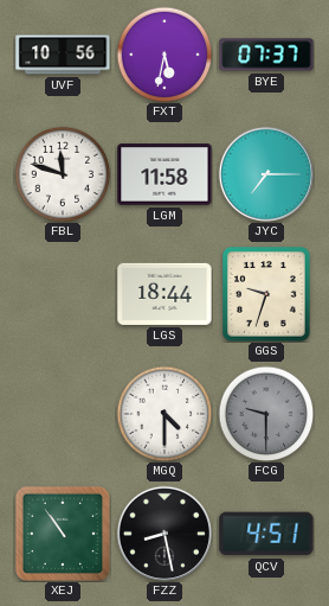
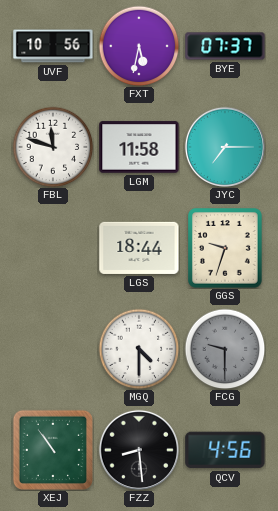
FZZ: 8:28 -> 8:29
QCV: 4:51 -> 4:56
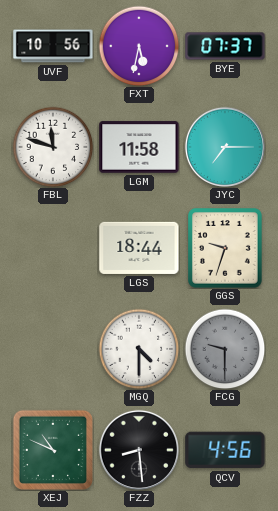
XEJ: 10:54 -> 10:49
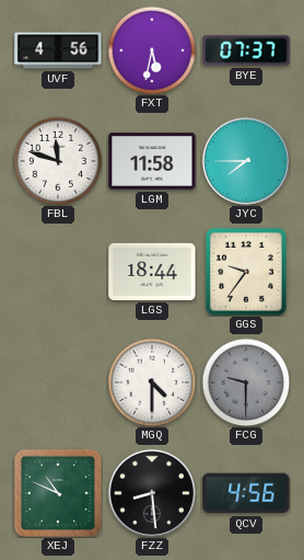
UVF: 10:56 -> 4:56
JYC: 7:15 -> 7:45
GGS: 9:33 -> 9:36
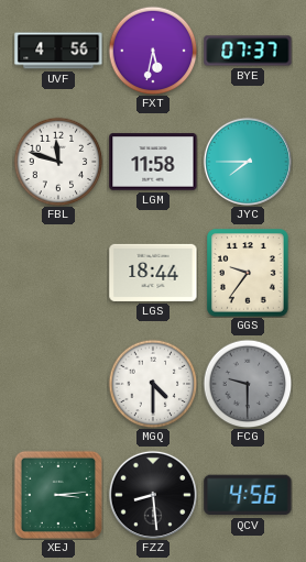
XEJ: 10:49 -> 3:14
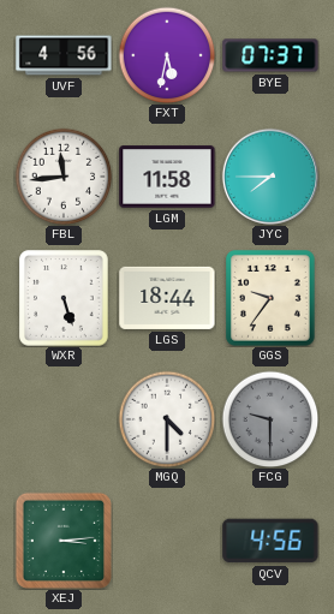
FBL: 11:48 -> 11:44
WXR: none -> 5:27
FZZ: 8:29 -> none
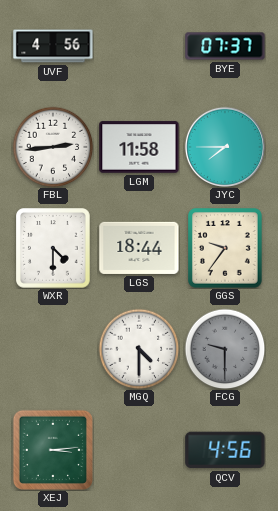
FXT: 5:32 -> none
FBL: 11:44 -> 2:44
WXR: 5:27 -> 4:30
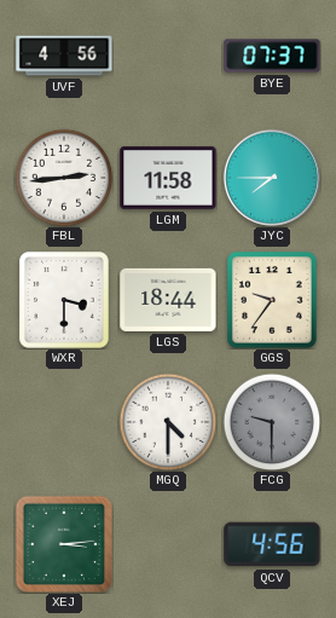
WXR: 4:30 -> 3:30
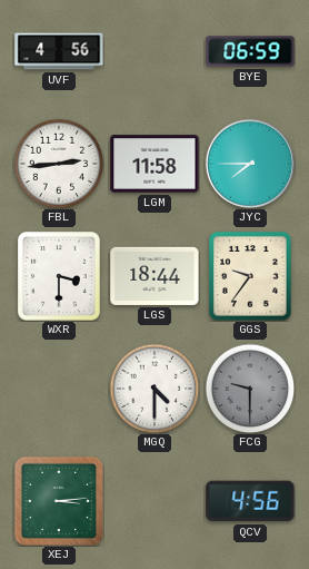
BYE: 07:37 -> 06:59
